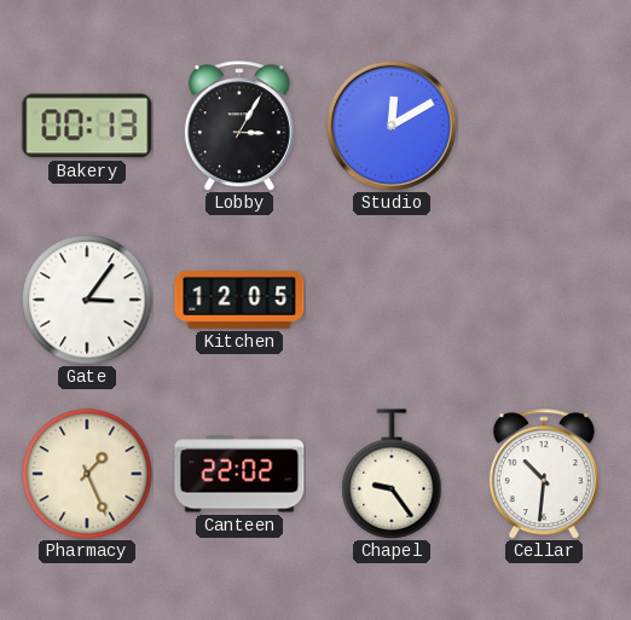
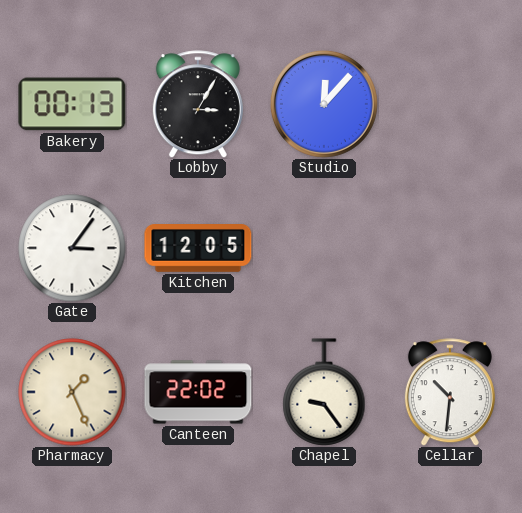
Studio: 12:10 -> 12:07
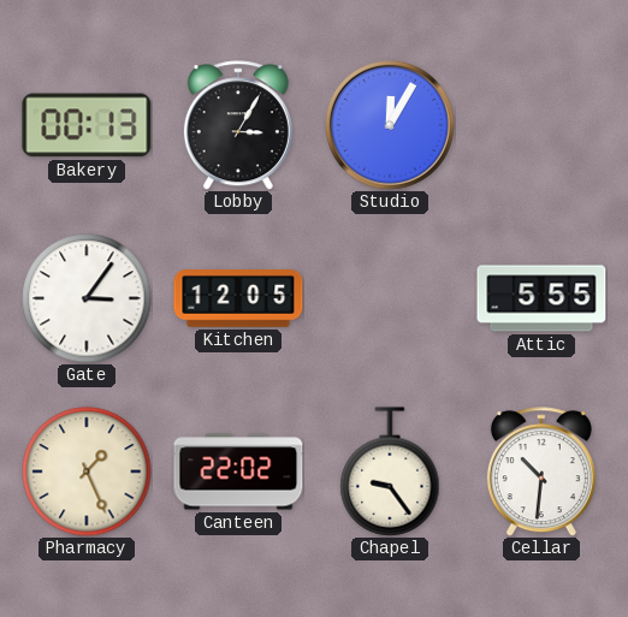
Studio: 12:07 -> 12:05
Attic: none -> 5:55
